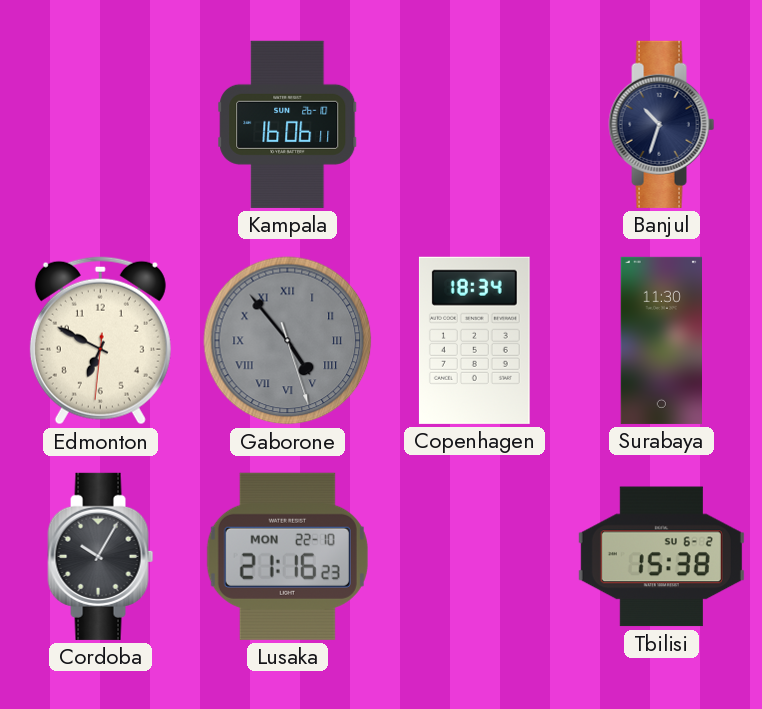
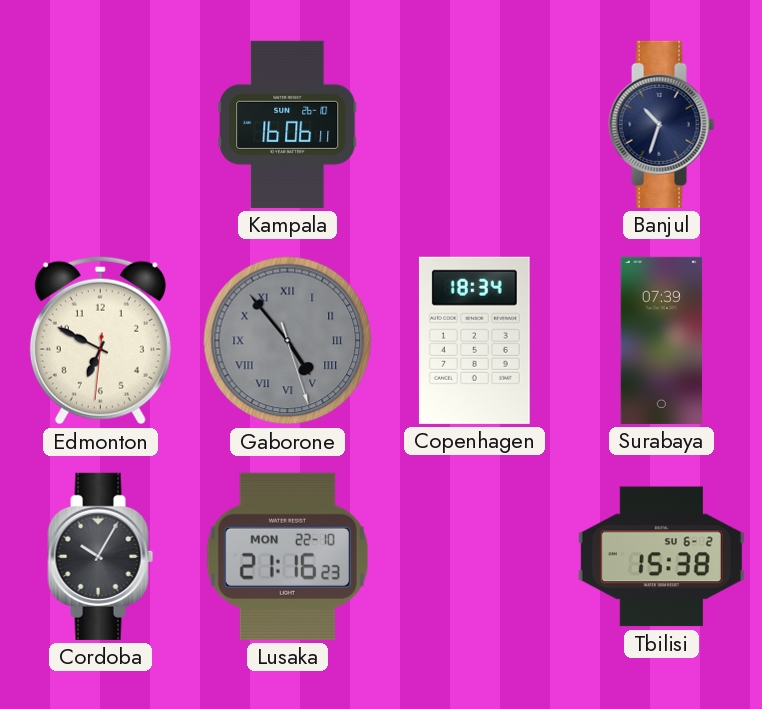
Surabaya: 11:30 -> 07:39
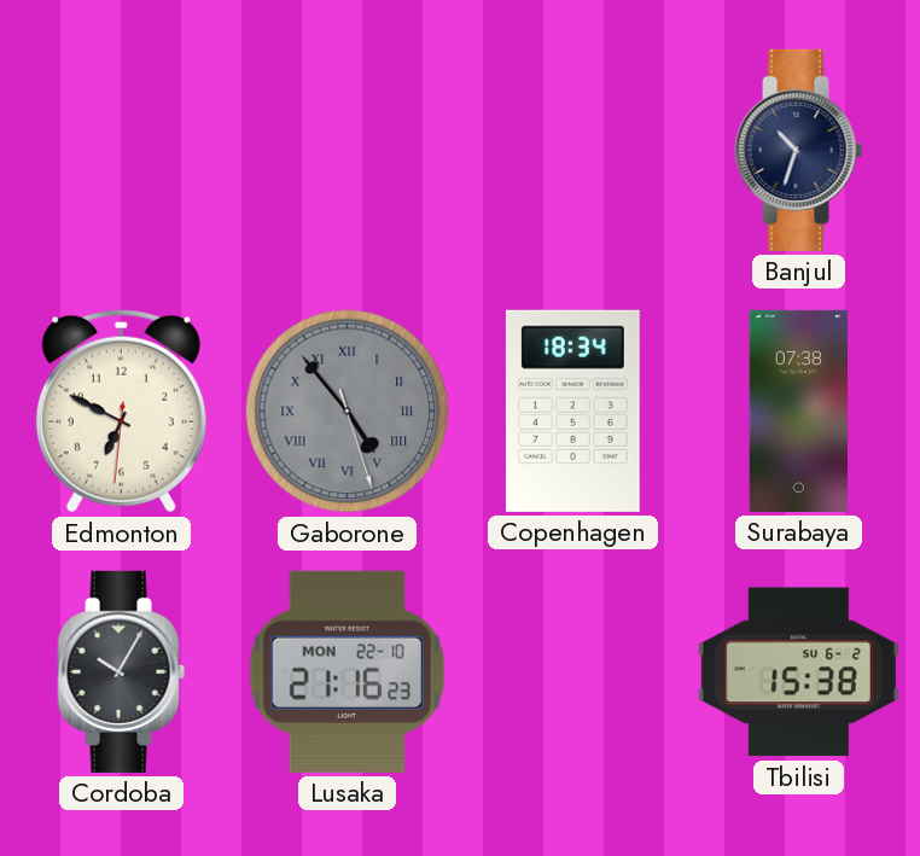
Kampala: 16:06 -> none
Surabaya: 07:39 -> 07:38
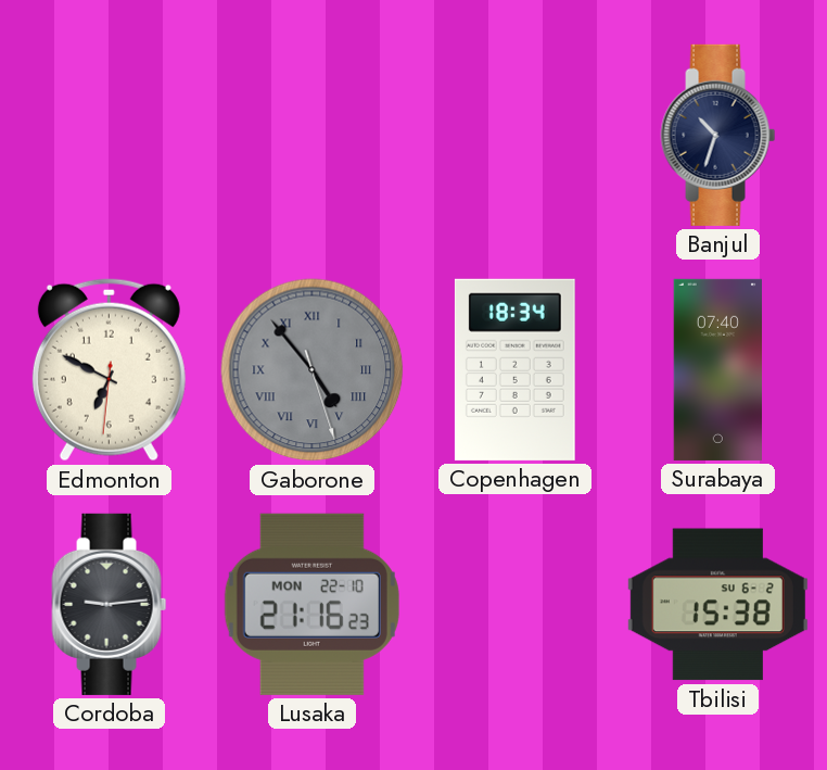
Surabaya: 07:38 -> 07:40
Cordoba: 10:05 -> 9:14
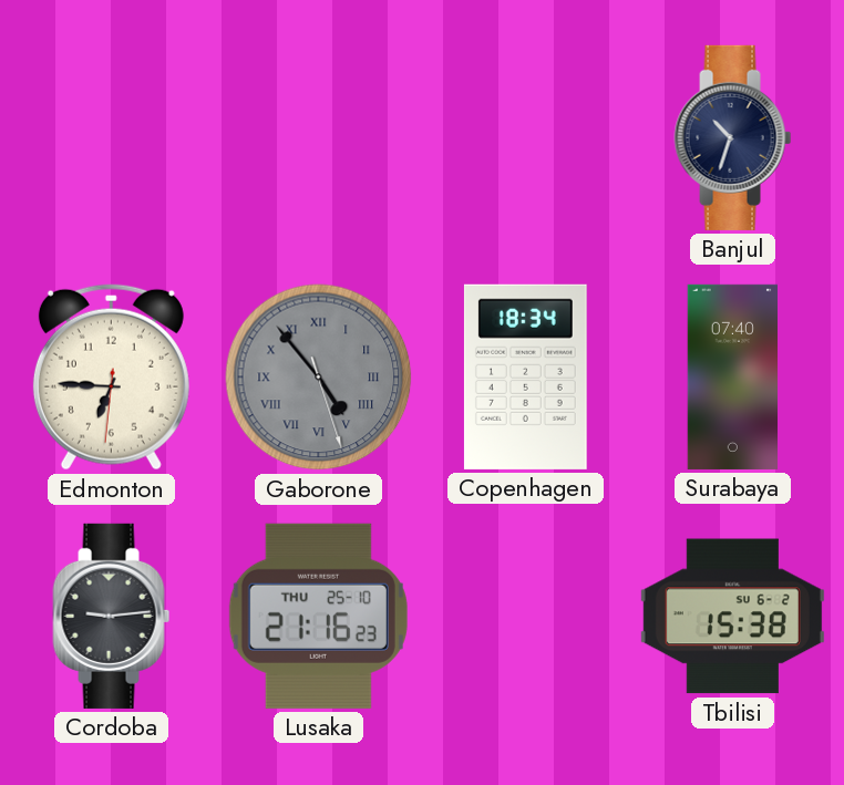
Edmonton: 6:49 -> 6:45
Lusaka date: MON 22-10 -> THU 25-10
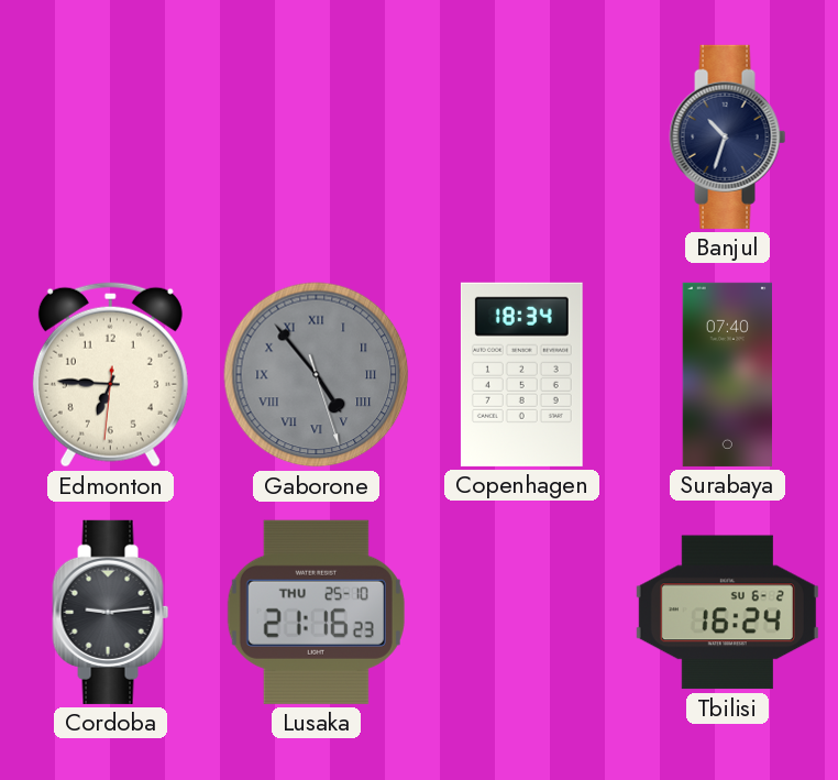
Tbilisi: 15:38 -> 16:24
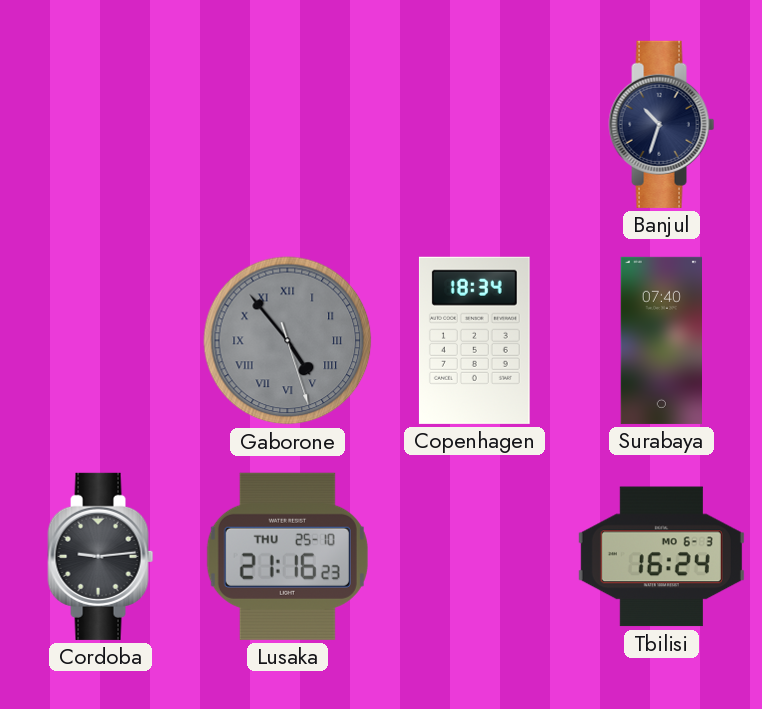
Edmonton: 6:45 -> none
Tbilisi date: SU 6-2 -> MO 6-3
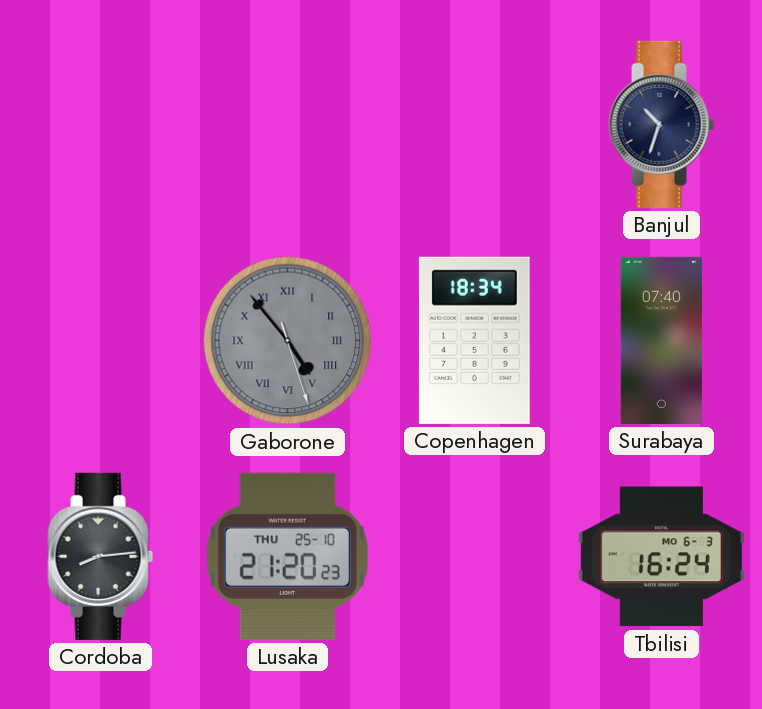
Cordoba: 9:14 -> 8:14
Lusaka: 21:16 -> 21:20
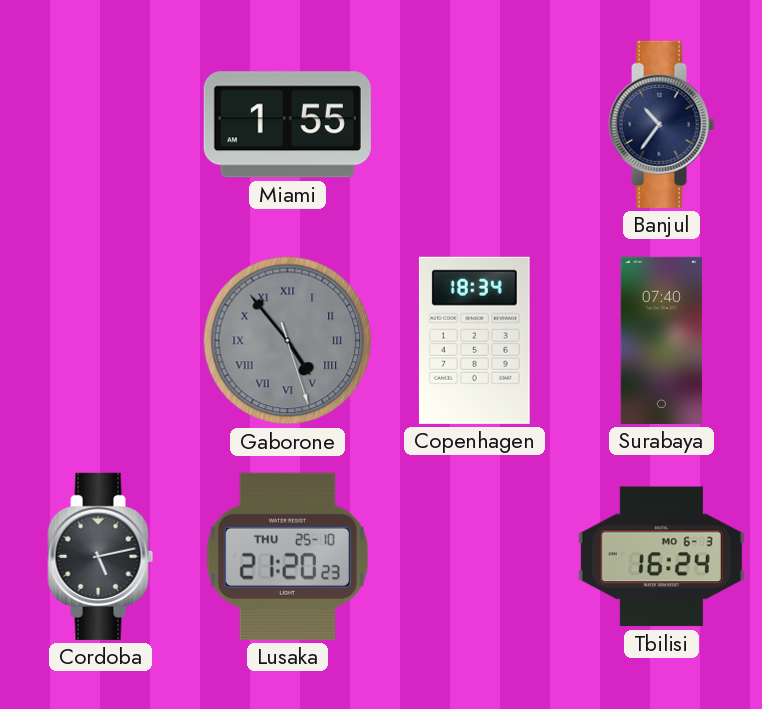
Miami: none -> 1:55
Banjul: 10:33 -> 10:36
Cordoba: 8:14 -> 5:13
